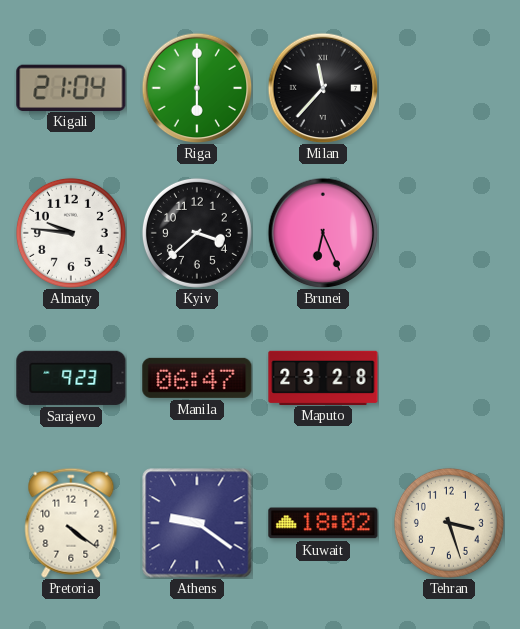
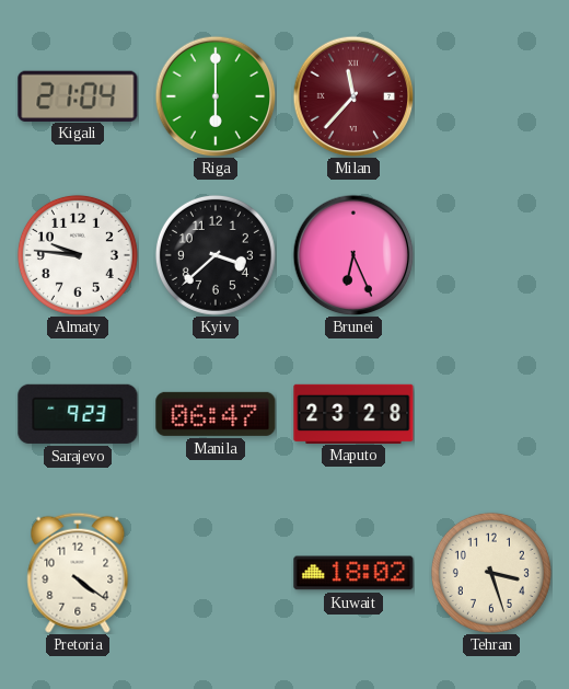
Milan dial: black -> burgundy
Athens: 9:21 -> none
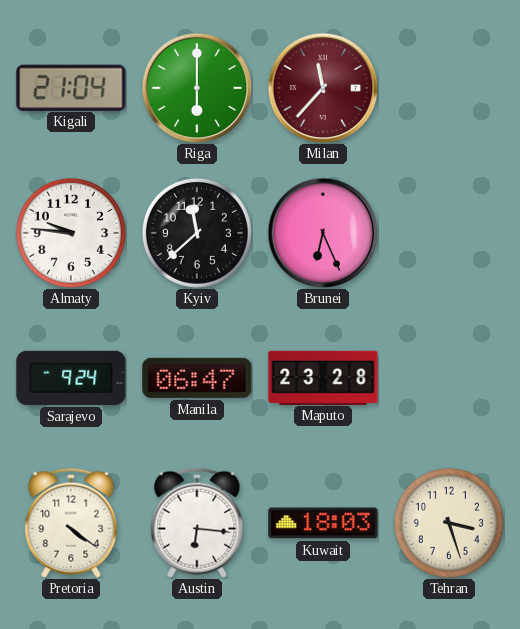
Kyiv: 3:38 -> 11:38
Sarajevo: 9:23 -> 9:24
Austin: none -> 6:16
Kuwait: 18:02 -> 18:03
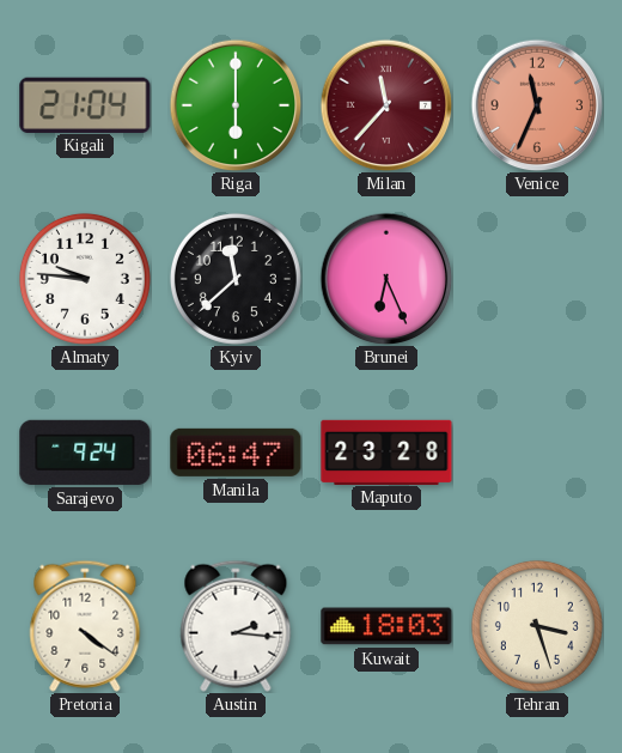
Venice: none -> 11:34
Austin: 6:16 -> 2:16
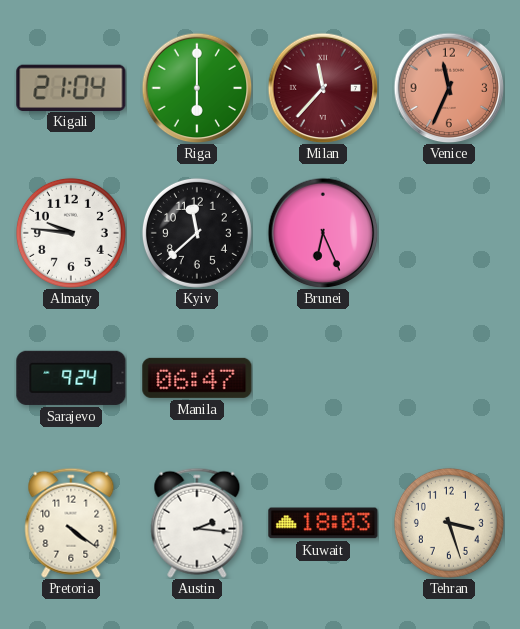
Maputo: 23:28 -> none
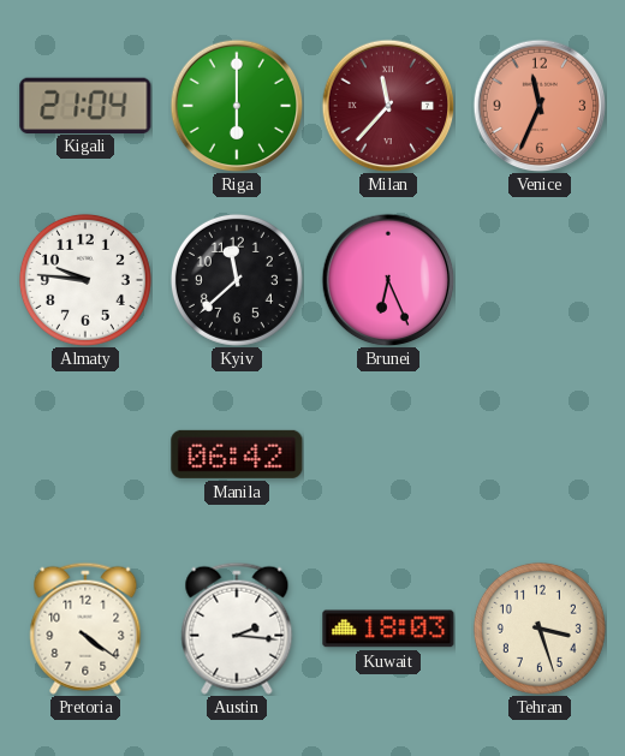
Sarajevo: 9:24 -> none
Manila: 06:47 -> 06:42
